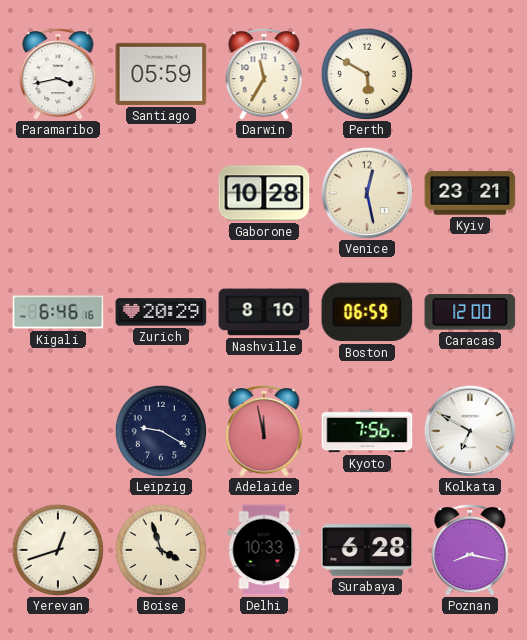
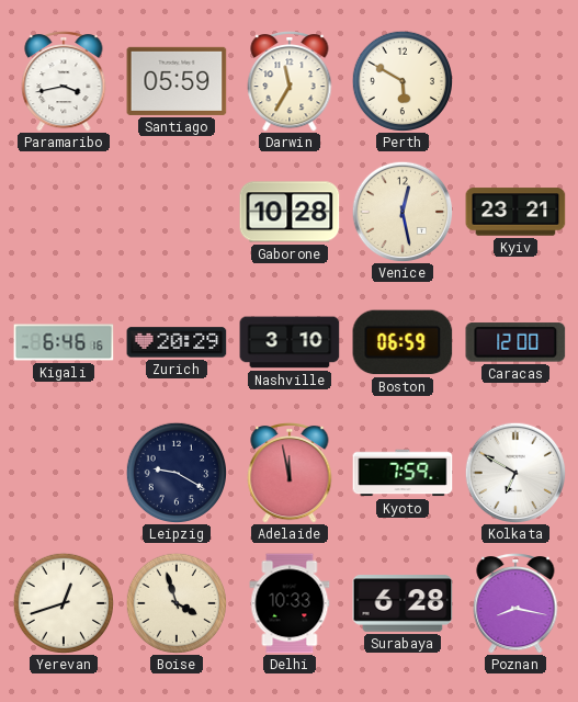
Nashville: 8:10 -> 3:10
Kyoto: 7:56 -> 7:59
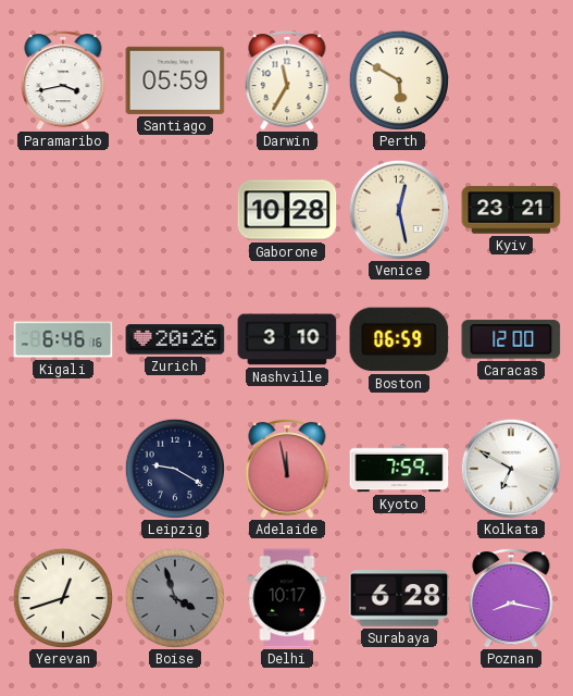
Zurich: 20:29 -> 20:26
Boise dial: cream -> grey
Delhi: 10:33 -> 10:17
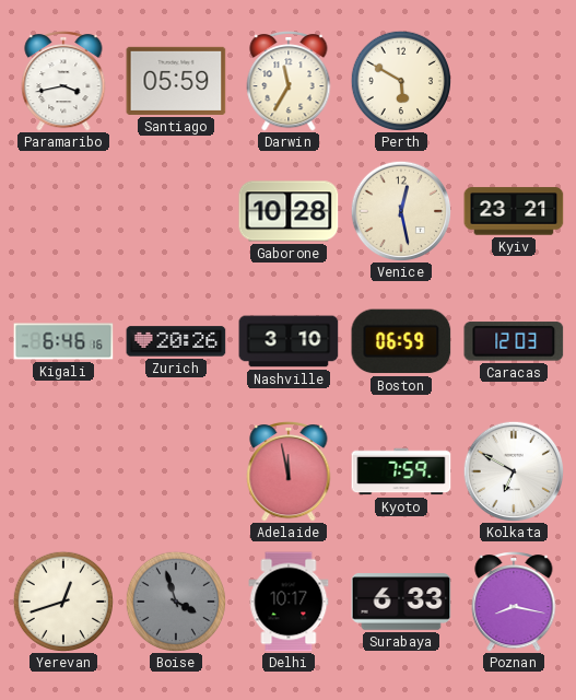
Caracas: 12:00 -> 12:03
Leipzig: 9:20 -> none
Surabaya: 6:28 -> 6:33
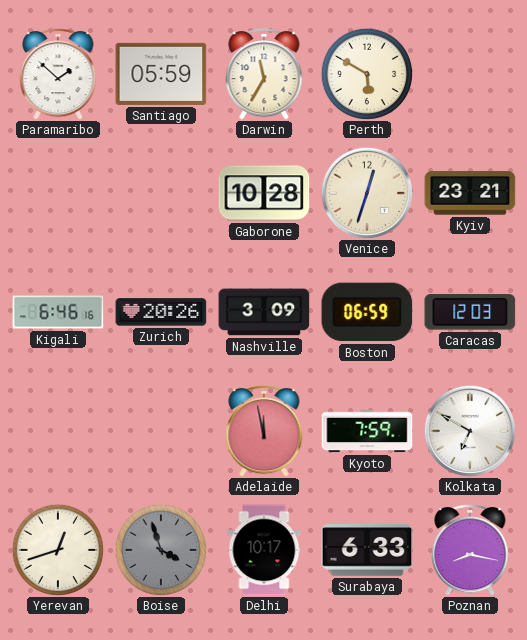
Paramaribo: 3:43 -> 1:52
Venice: 12:28 -> 12:33
Nashville: 3:10 -> 3:09
